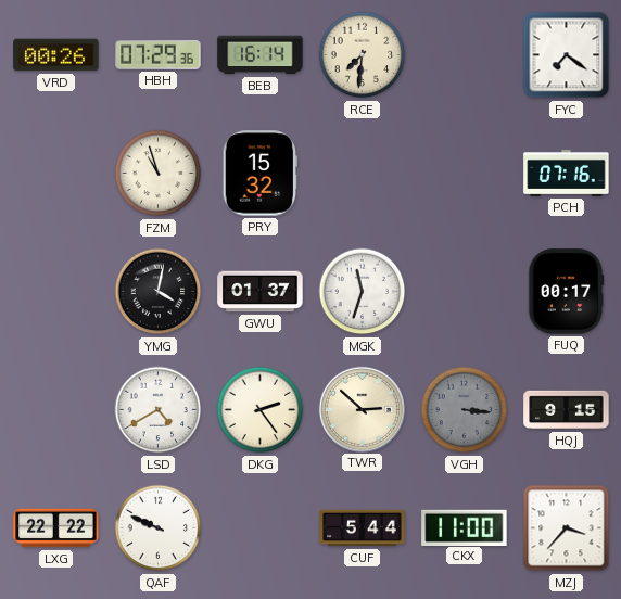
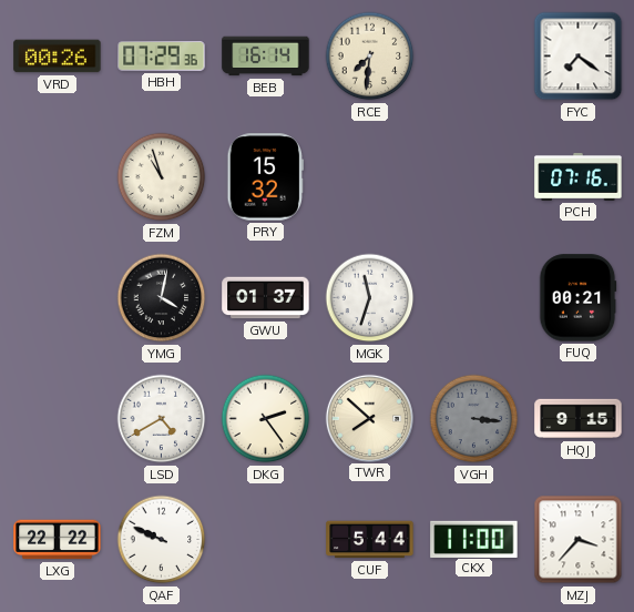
FUQ: 00:17 -> 00:21
TWR: 2:52 -> 7:52
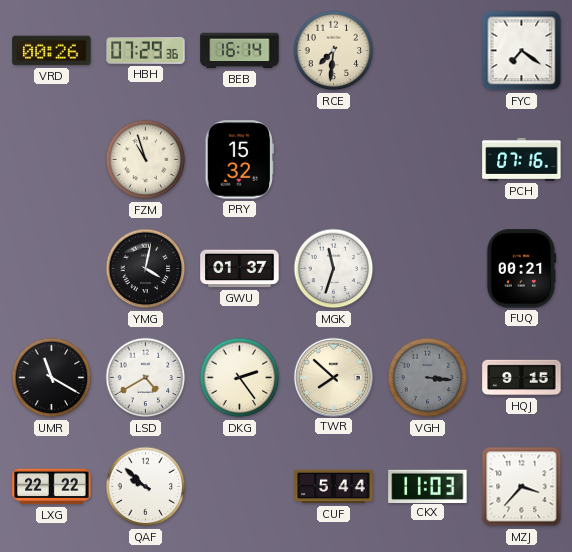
UMR: none -> 11:20
QAF: 9:49 -> 9:52
CKX: 11:00 -> 11:03
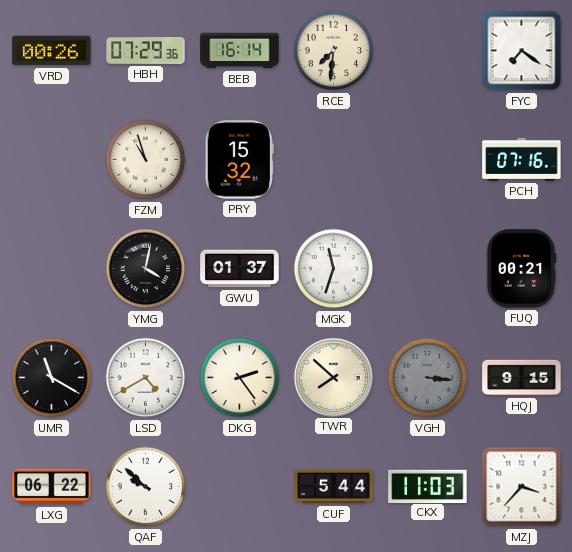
LXG: 22:22 -> 06:22
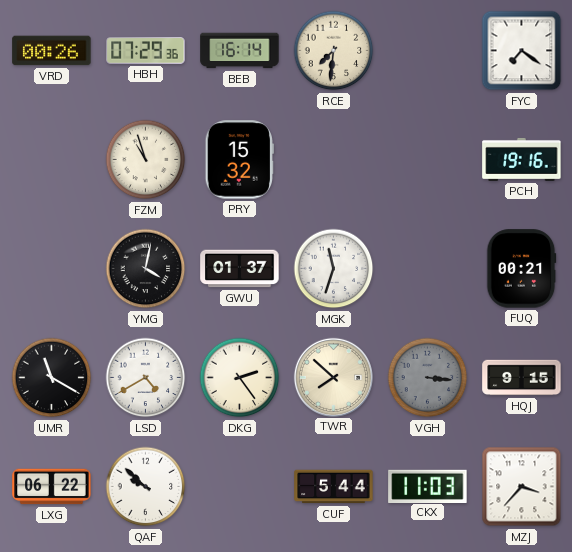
PCH: 07:16 -> 19:16
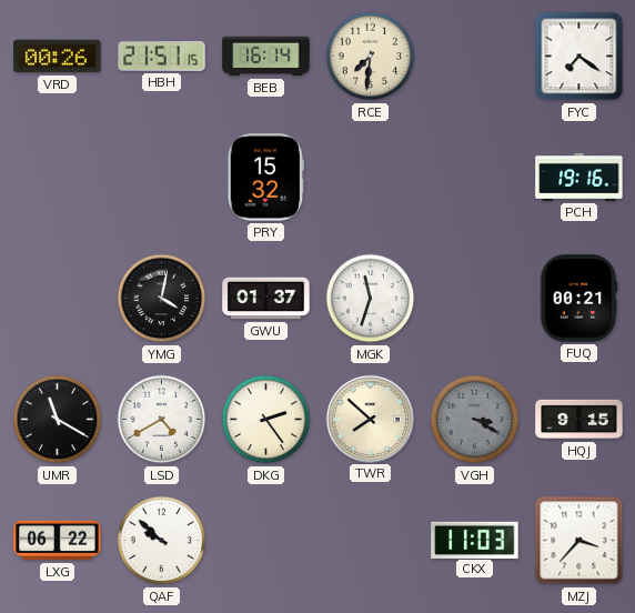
HBH: 07:29 -> 21:51
FZM: 10:57 -> none
VGH: 3:16 -> 3:20
CUF: 5:44 -> none
